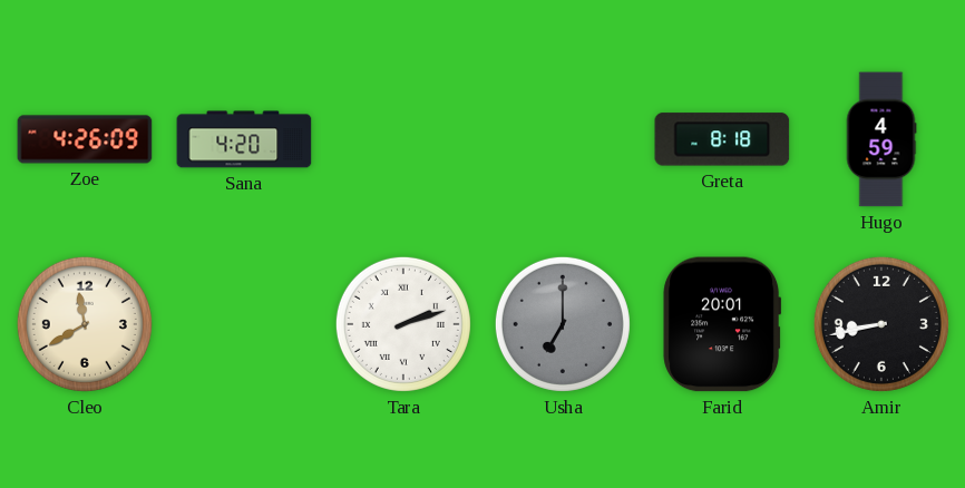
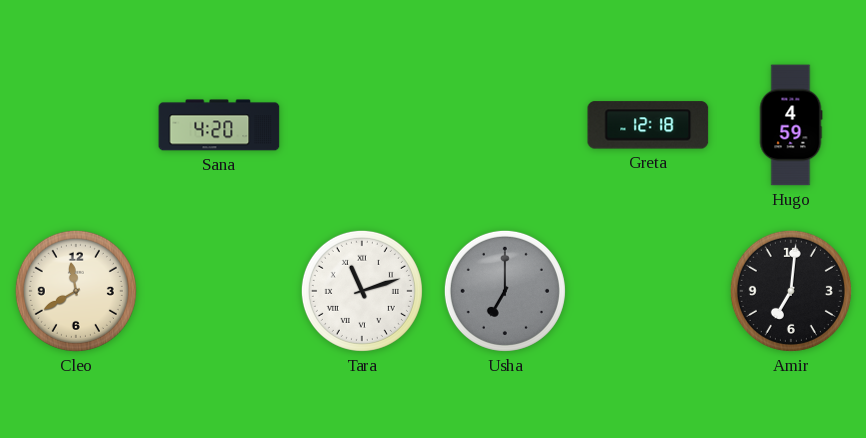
Zoe: 4:26 -> none
Greta: 8:18 -> 12:18
Tara: 2:12 -> 11:12
Farid: 20:01 -> none
Amir: 8:43 -> 7:01
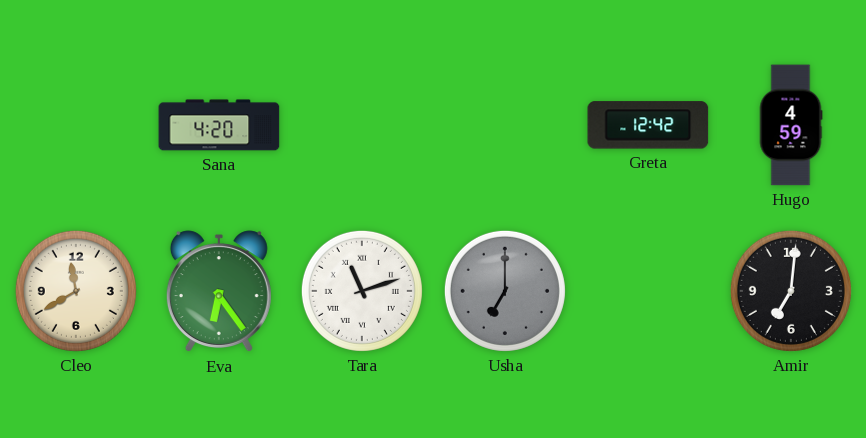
Greta: 12:18 -> 12:42
Eva: none -> 6:24
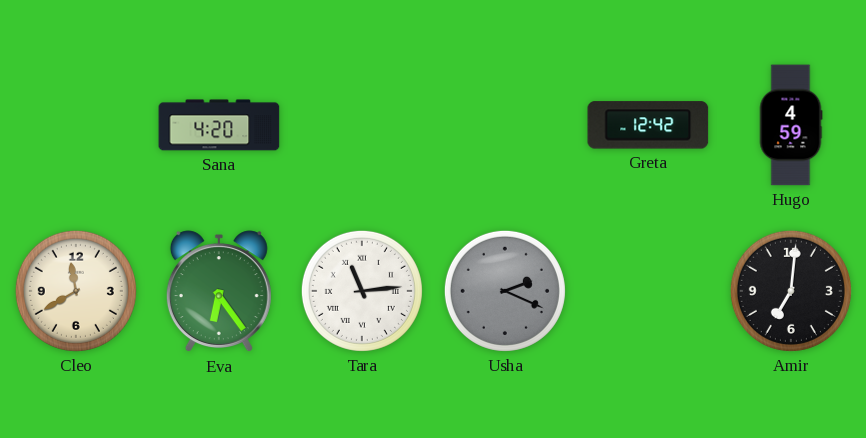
Tara: 11:12 -> 11:14
Usha: 7:00 -> 2:19
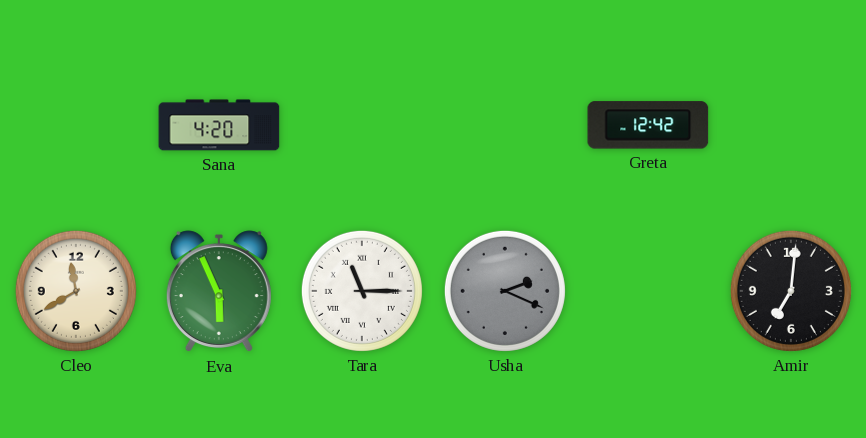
Hugo: 4:59 -> none
Eva: 6:24 -> 5:56
Tara: 11:14 -> 11:15
